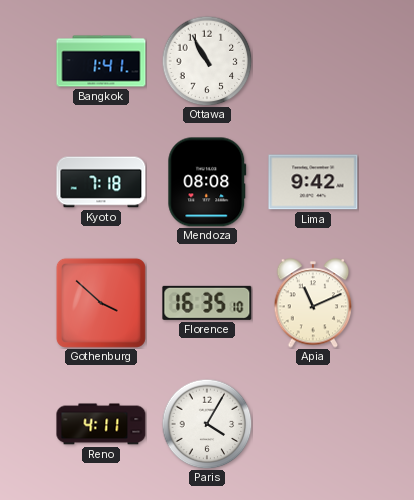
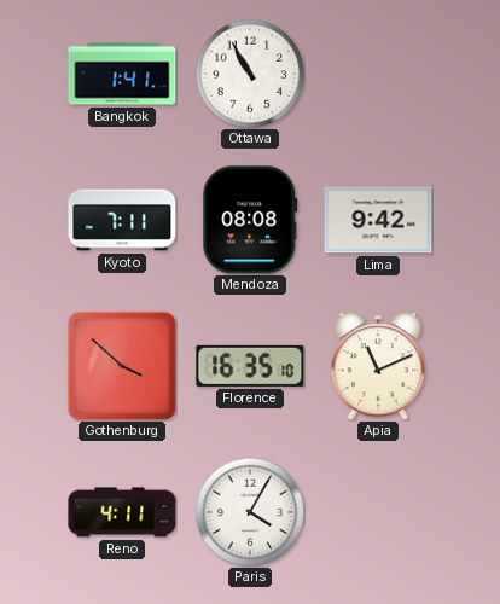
Kyoto: 7:18 -> 7:11
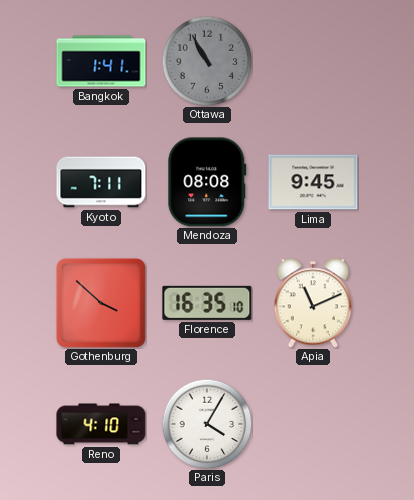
Ottawa dial: white -> grey
Lima: 9:42 -> 9:45
Reno: 4:11 -> 4:10
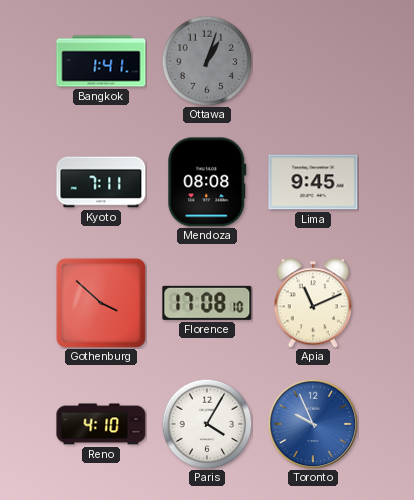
Ottawa: 10:55 -> 1:03
Florence: 16:35 -> 17:08
Toronto: none -> 9:56
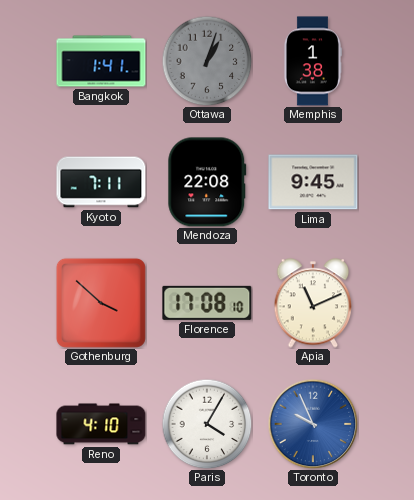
Memphis: none -> 1:38
Mendoza: 08:08 -> 22:08
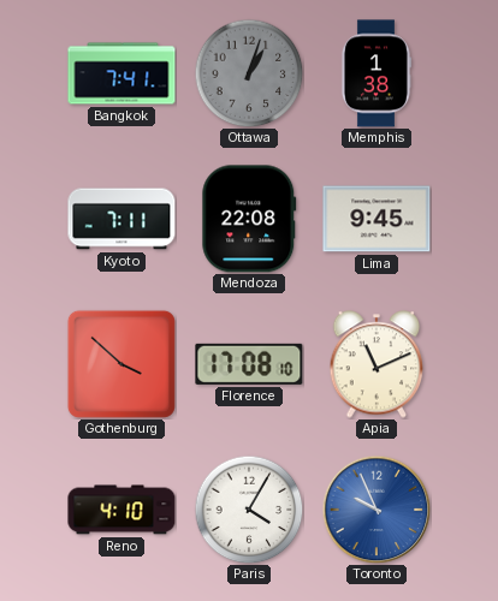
Bangkok: 1:41 -> 7:41
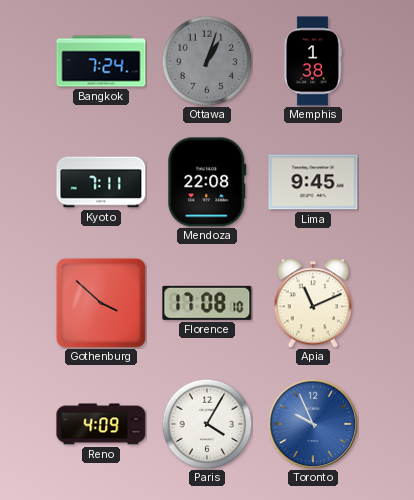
Bangkok: 7:41 -> 7:24
Reno: 4:10 -> 4:09
